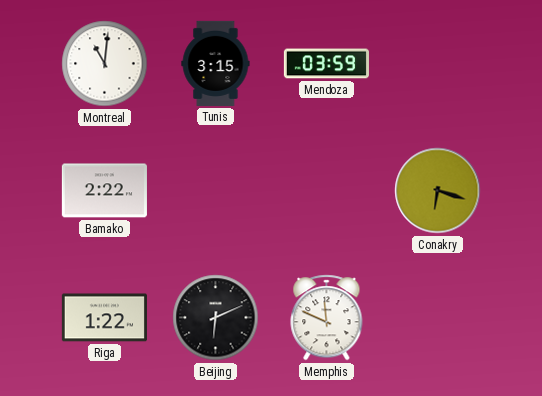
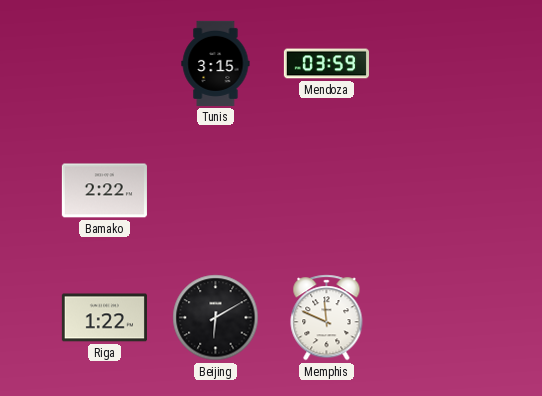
Montreal: 11:01 -> none
Conakry: 6:18 -> none
Beijing: 6:11 -> 6:10
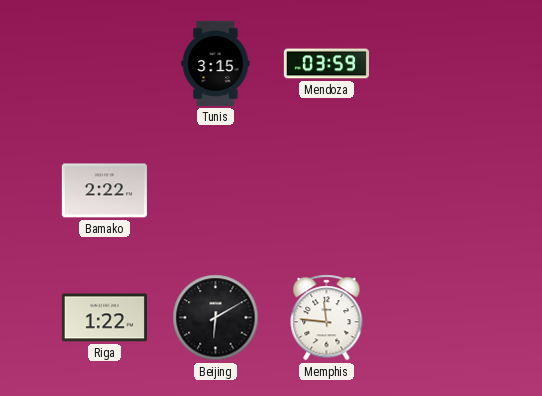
Memphis: 11:49 -> 11:46
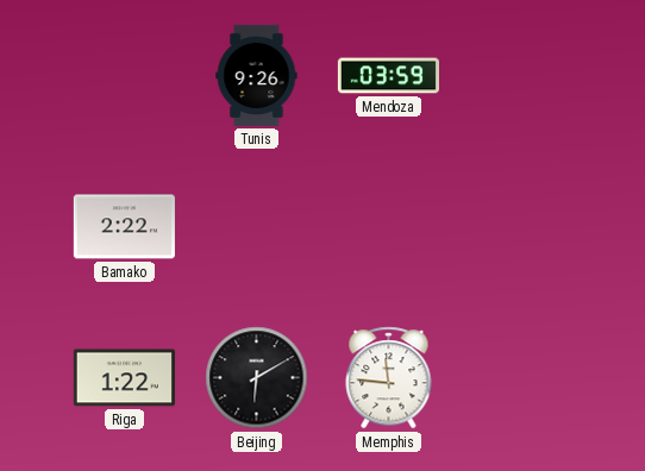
Tunis: 3:15 -> 9:26
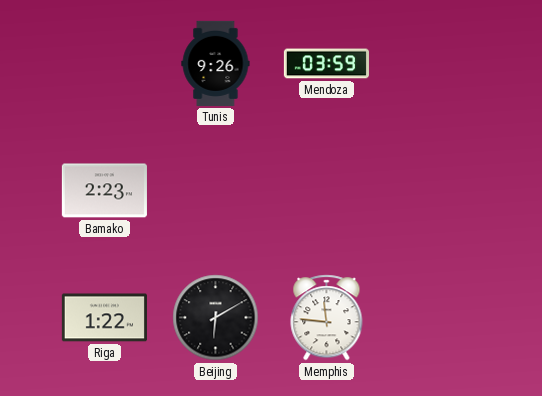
Bamako: 2:22 -> 2:23
